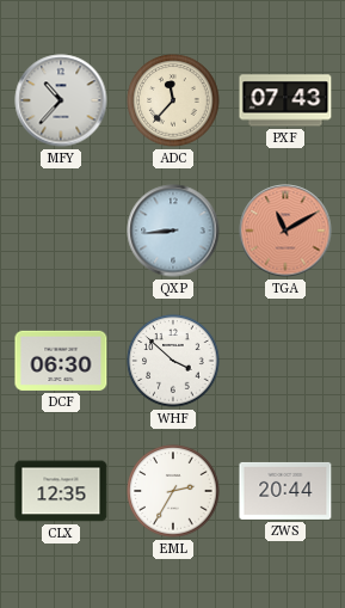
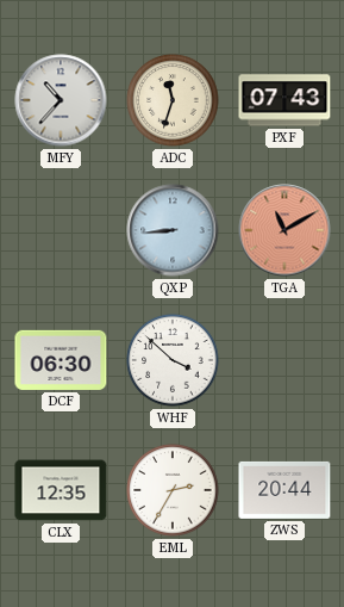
ADC: 11:37 -> 11:33
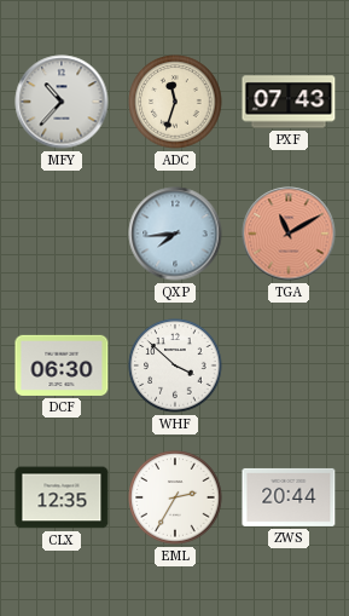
QXP: 8:44 -> 7:44
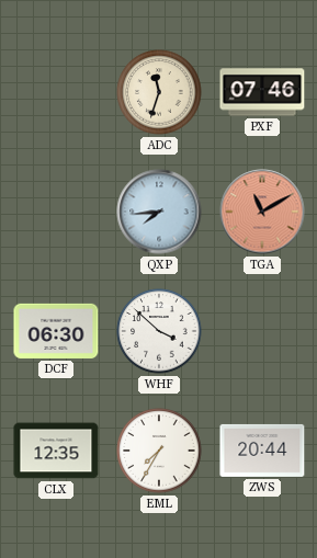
MFY: 10:37 -> none
PXF: 07:43 -> 07:46
EML: 2:35 -> 7:35
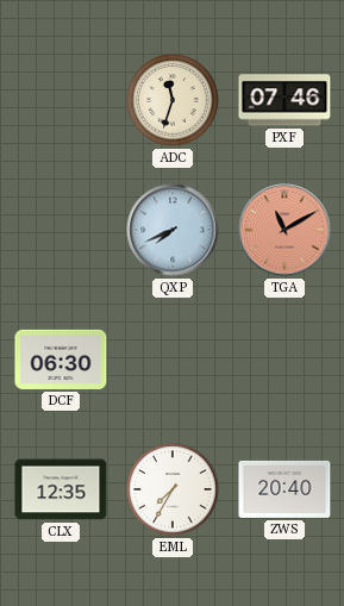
QXP: 7:44 -> 7:41
WHF: 3:52 -> none
ZWS: 20:44 -> 20:40
